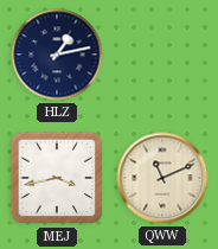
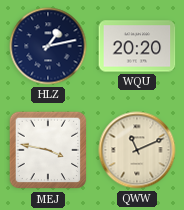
WQU: none -> 20:20
MEJ: 3:43 -> 3:47
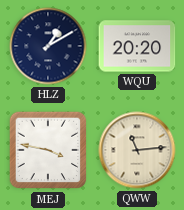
HLZ: 1:13 -> 1:10
QWW: 11:11 -> 11:14
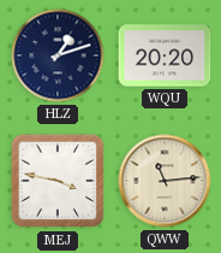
HLZ: 1:10 -> 1:12
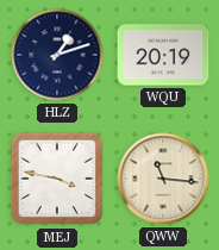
WQU: 20:20 -> 20:19
QWW: 11:14 -> 11:16
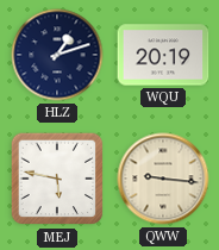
MEJ: 3:47 -> 5:47
QWW: 11:16 -> 9:16
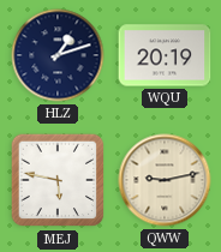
QWW: 9:16 -> 9:13
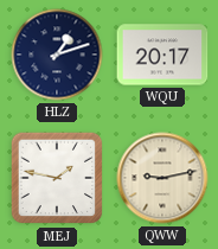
WQU: 20:19 -> 20:17
MEJ: 5:47 -> 1:47
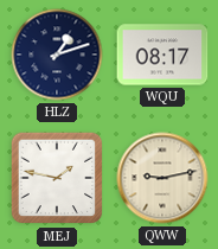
WQU: 20:17 -> 08:17
